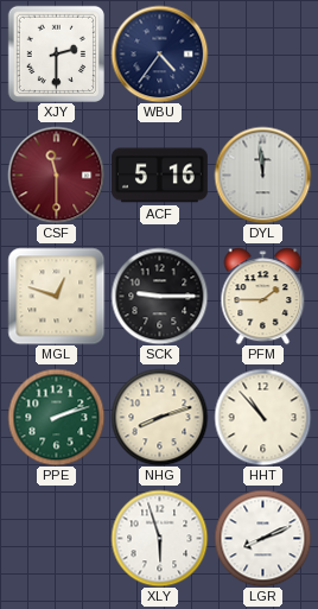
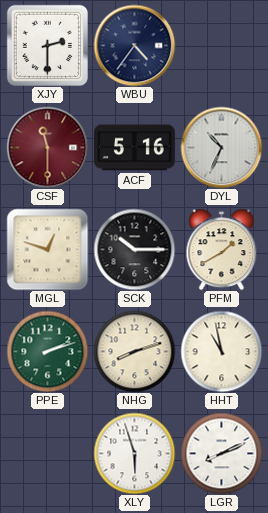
DYL: 11:59 -> 10:34
SCK: 9:15 -> 10:15
PFM: 1:45 -> 1:40
HHT: 10:53 -> 10:58
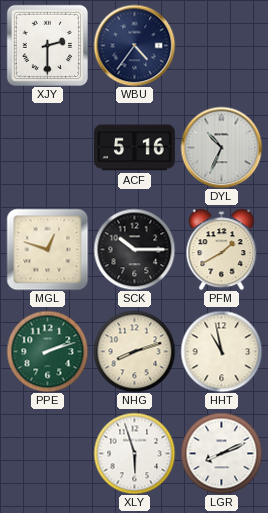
CSF: 11:30 -> none
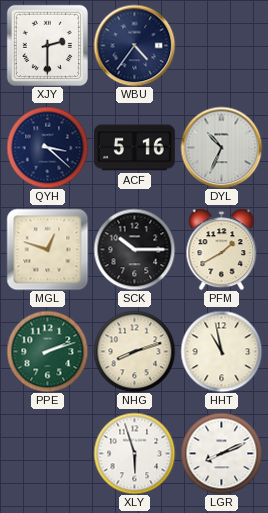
QYH: none -> 3:22
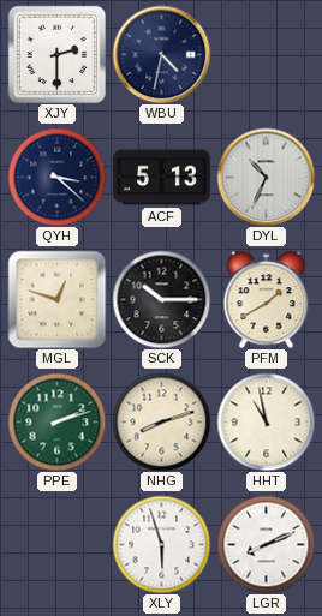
WBU: 4:36 -> 4:32
ACF: 5:16 -> 5:13
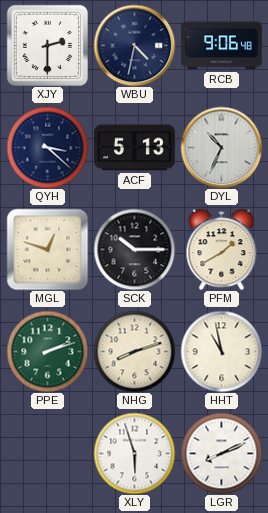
RCB: none -> 9:06
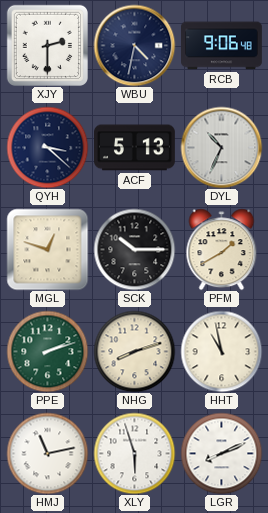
HMJ: none -> 11:13
